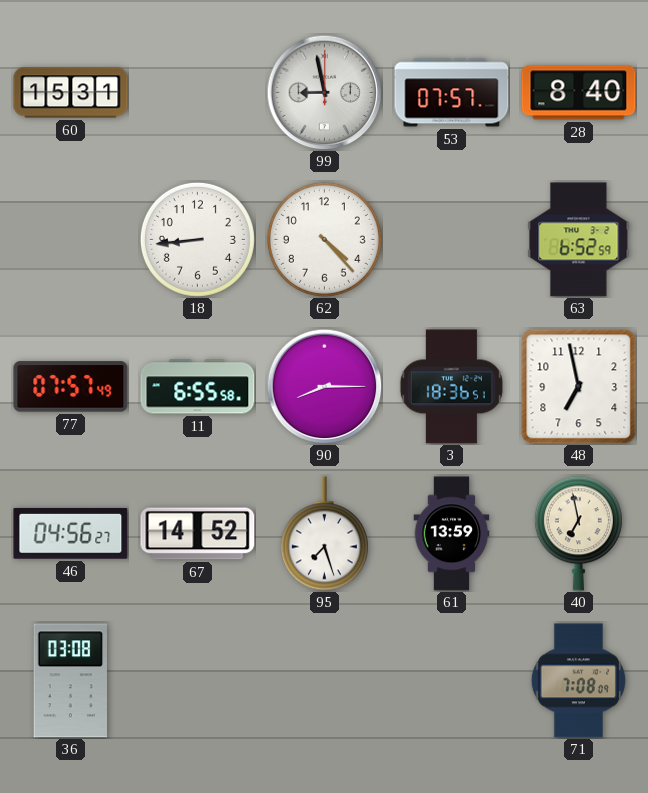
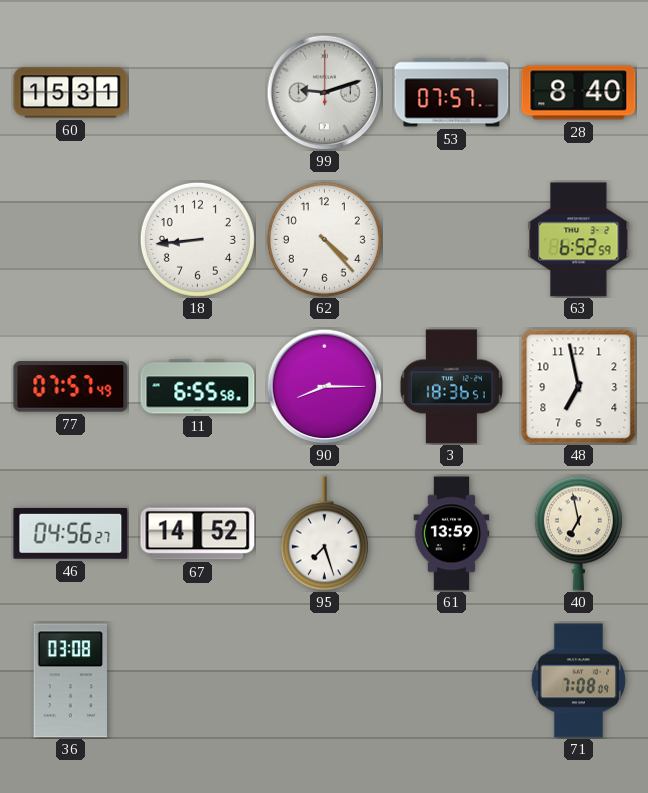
99: 8:58 -> 9:12
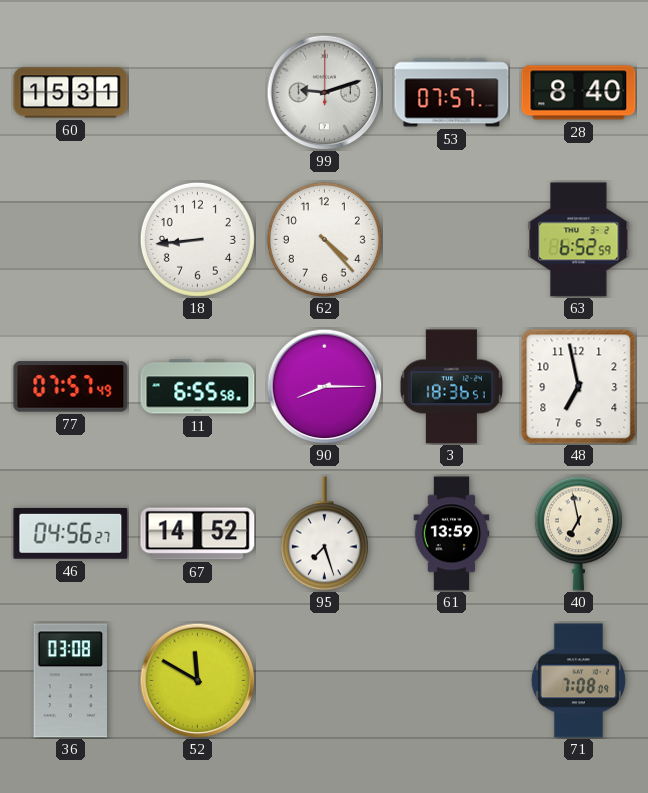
52: none -> 11:50
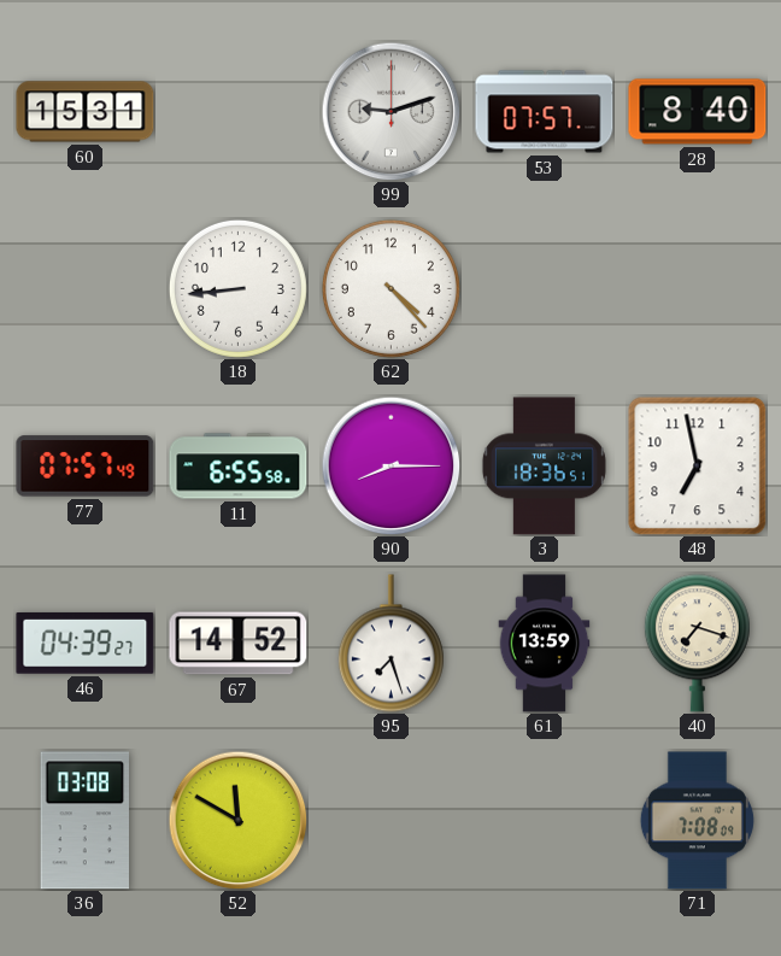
63: 6:52 -> none
46: 04:56 -> 04:39
40: 6:58 -> 7:18
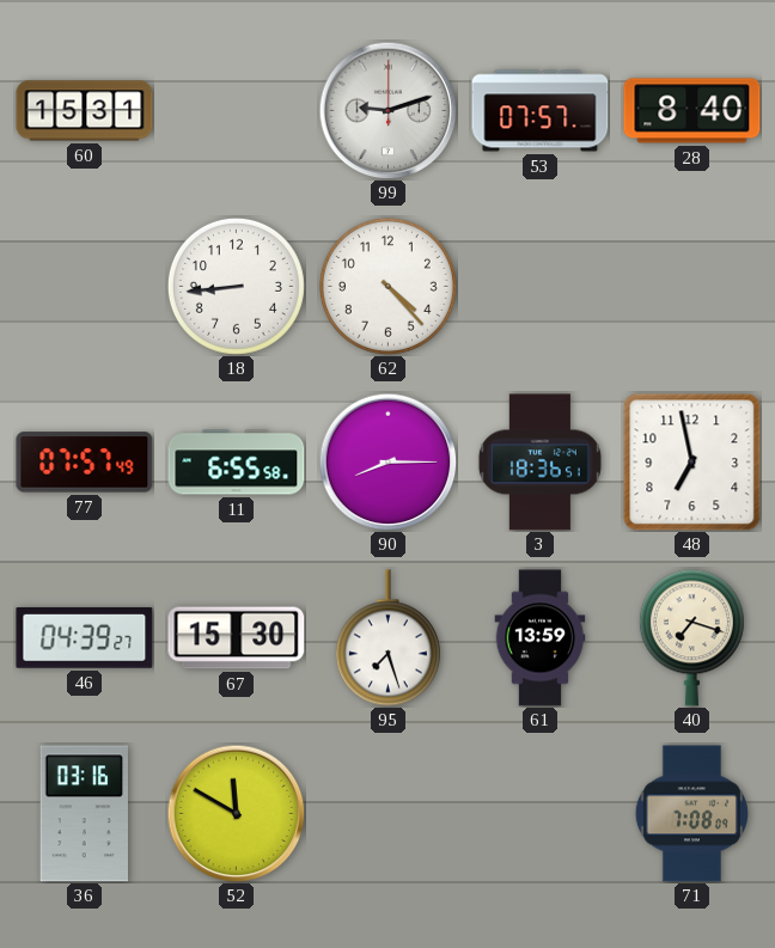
67: 14:52 -> 15:30
36: 03:08 -> 03:16
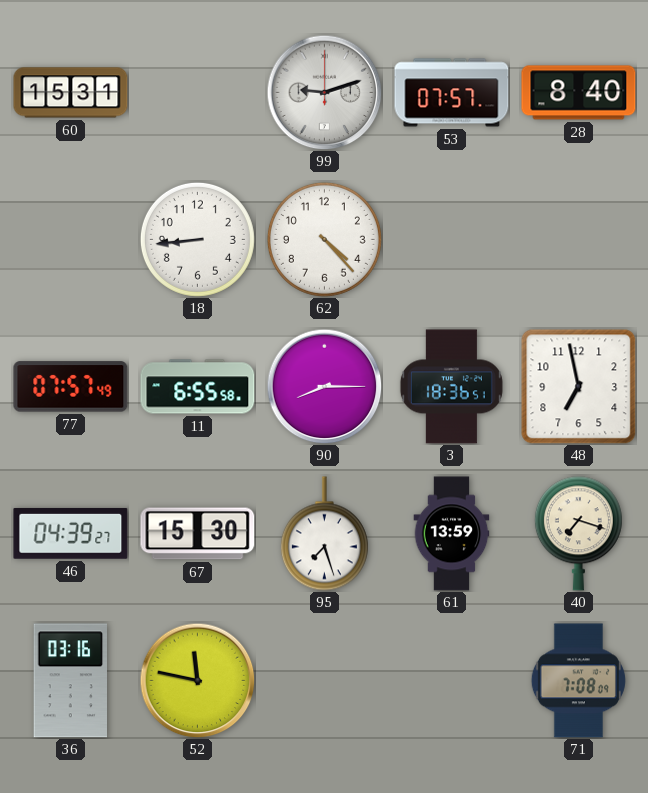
52: 11:50 -> 11:47
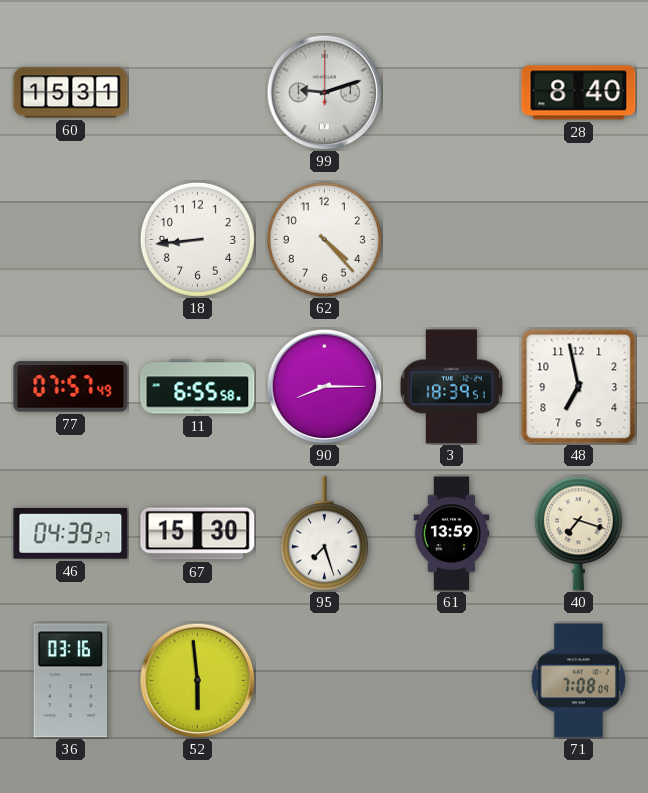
53: 07:57 -> none
3: 18:36 -> 18:39
52: 11:47 -> 5:59
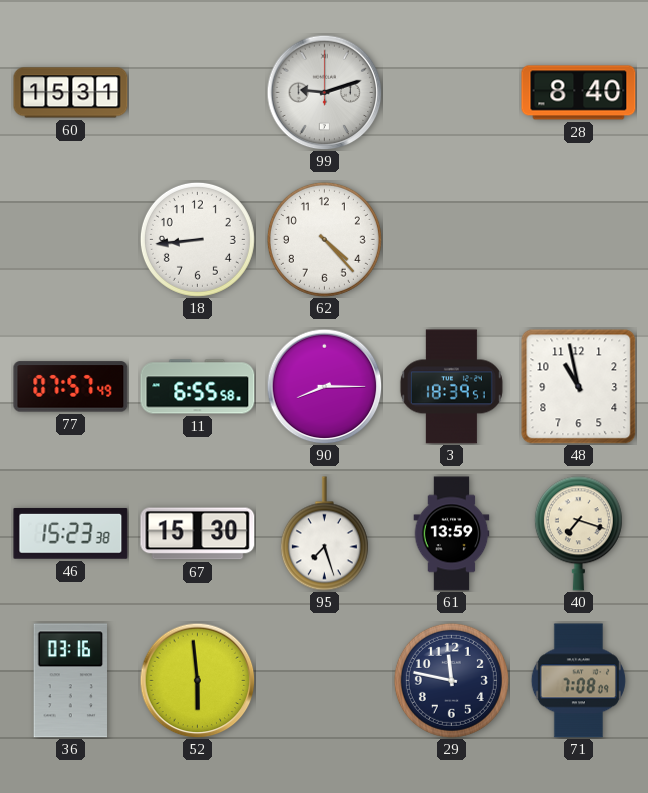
48: 6:58 -> 10:58
46: 04:39 -> 15:23
29: none -> 11:47
